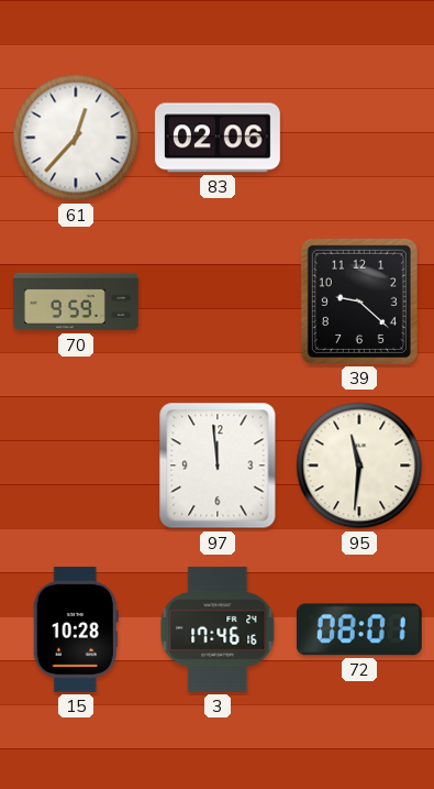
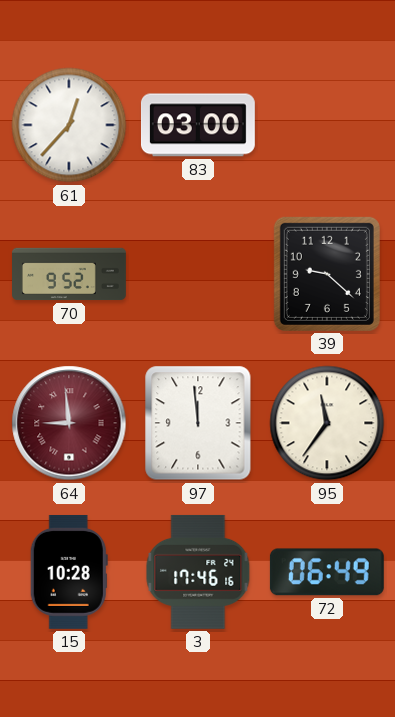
83: 02:06 -> 03:00
70: 9:59 -> 9:52
64: none -> 8:59
95: 11:31 -> 11:36
72: 08:01 -> 06:49
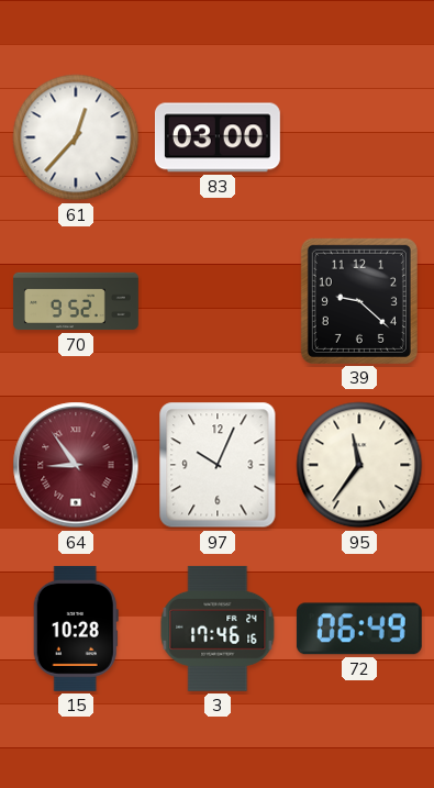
64: 8:59 -> 8:54
97: 11:59 -> 10:04
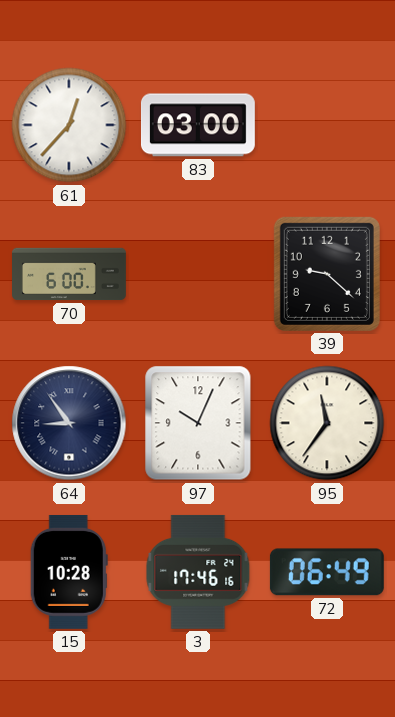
70: 9:52 -> 6:00
64 dial: burgundy -> navy
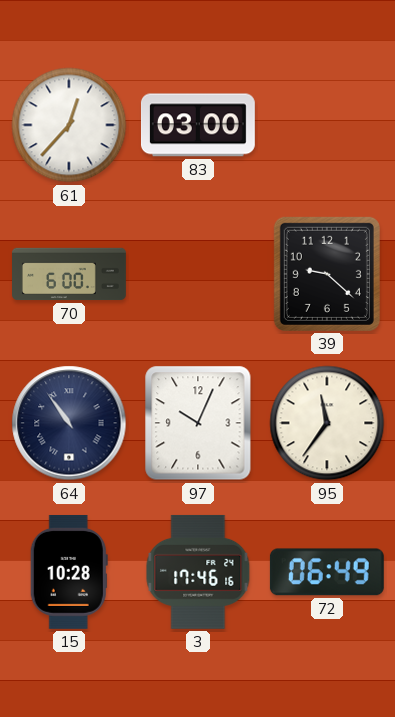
64: 8:54 -> 10:54
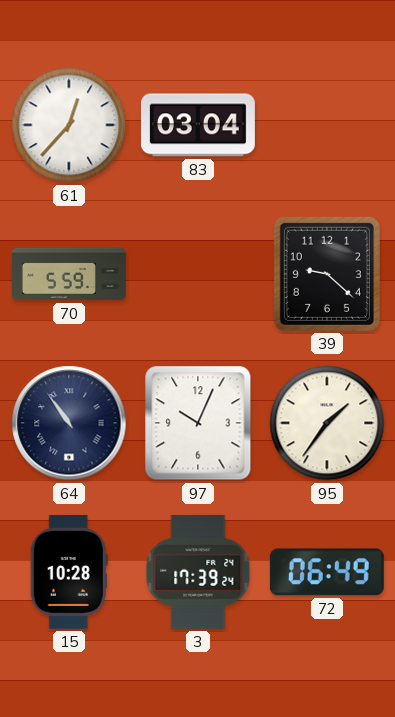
83: 03:00 -> 03:04
70: 6:00 -> 5:59
95: 11:36 -> 1:36
3: 17:46 -> 17:39
